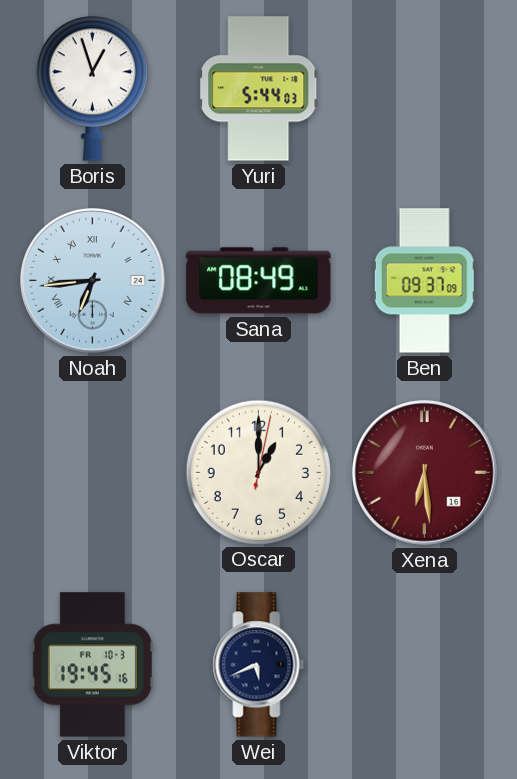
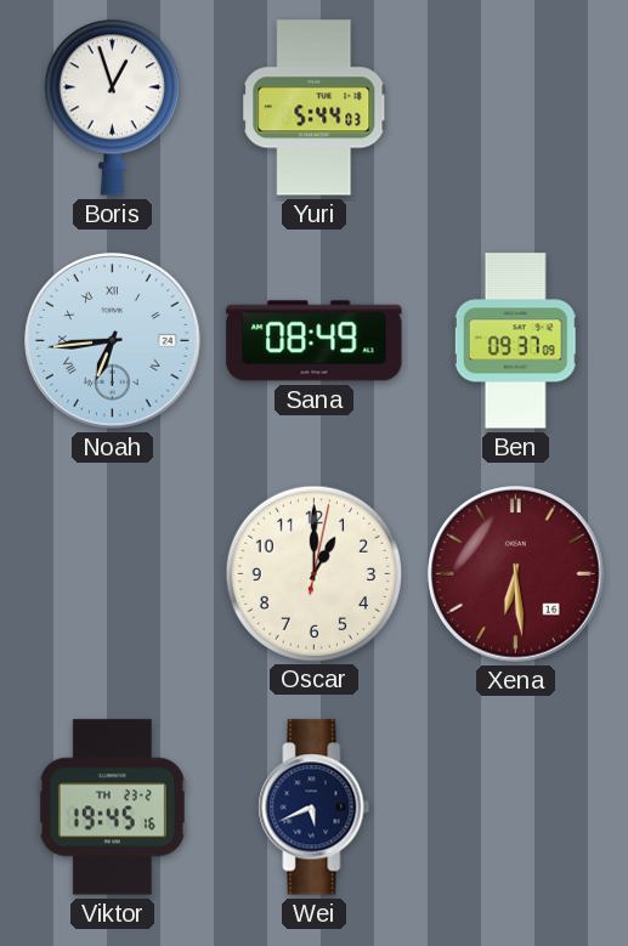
Viktor date: FR 10-3 -> TH 23-2
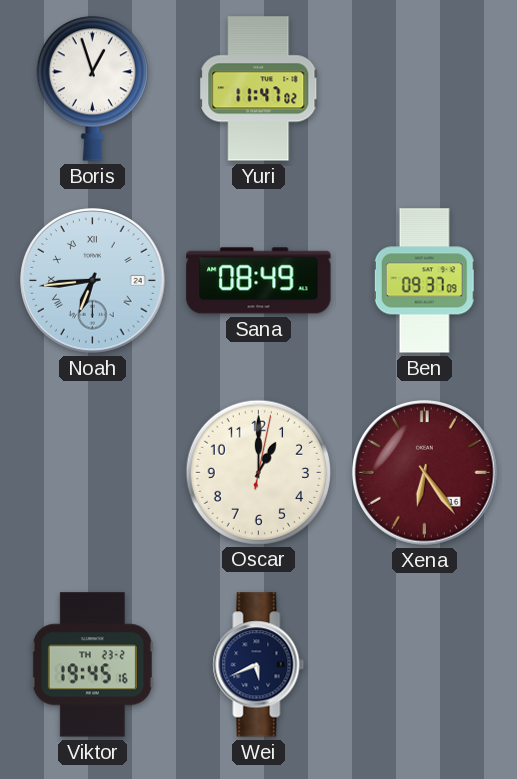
Yuri: 5:44 -> 11:47
Xena: 6:29 -> 6:24
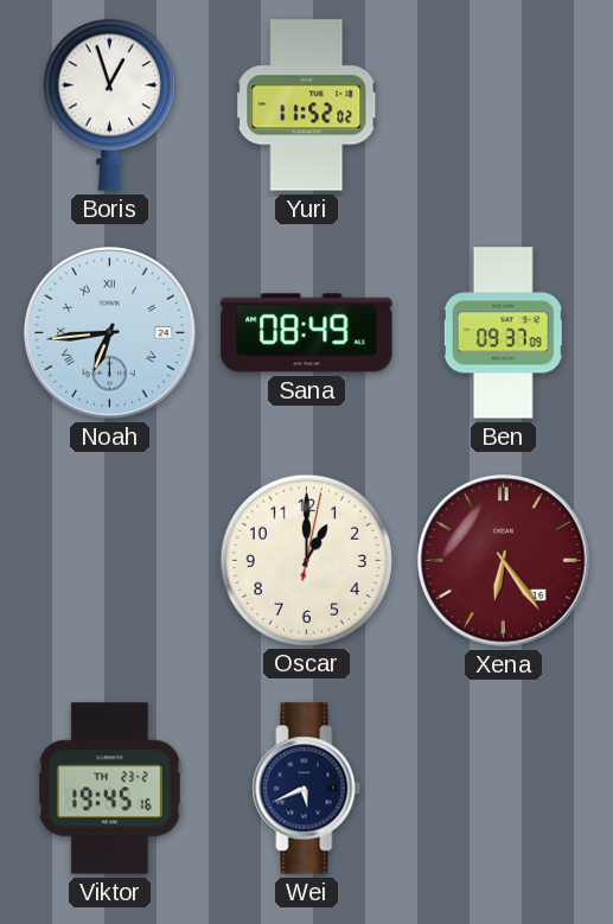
Yuri: 11:47 -> 11:52
